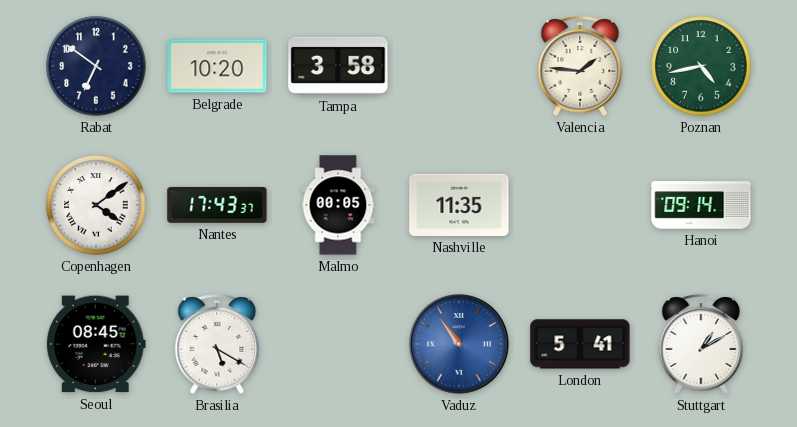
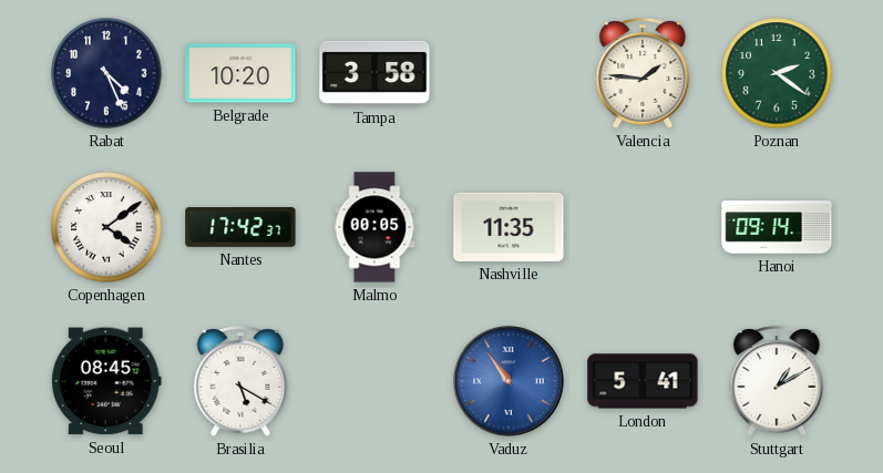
Rabat: 6:51 -> 4:26
Poznan: 4:43 -> 2:21
Nantes: 17:43 -> 17:42
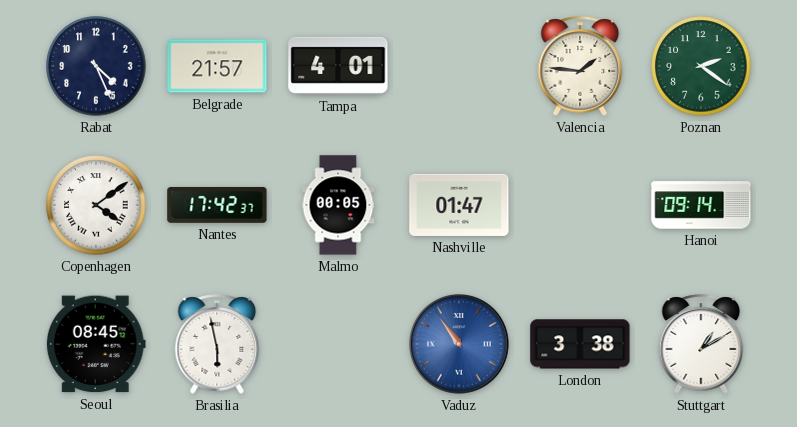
Belgrade: 10:20 -> 21:57
Tampa: 3:58 -> 4:01
Nashville: 11:35 -> 01:47
Brasilia: 5:20 -> 5:58
London: 5:41 -> 3:38
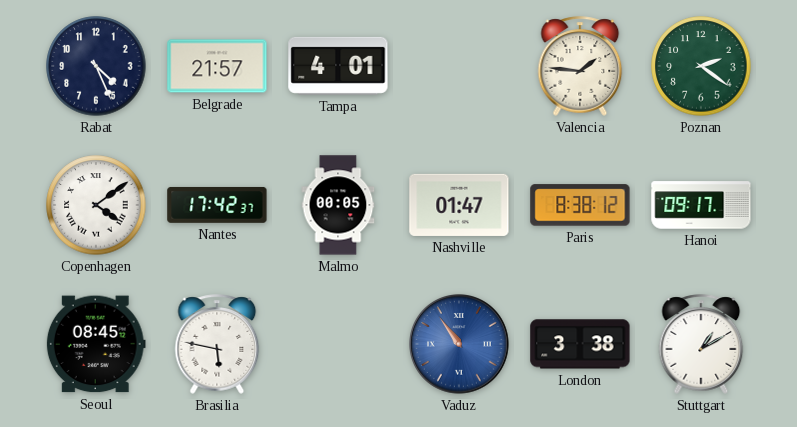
Paris: none -> 8:38
Hanoi: 09:14 -> 09:17
Brasilia: 5:58 -> 5:47
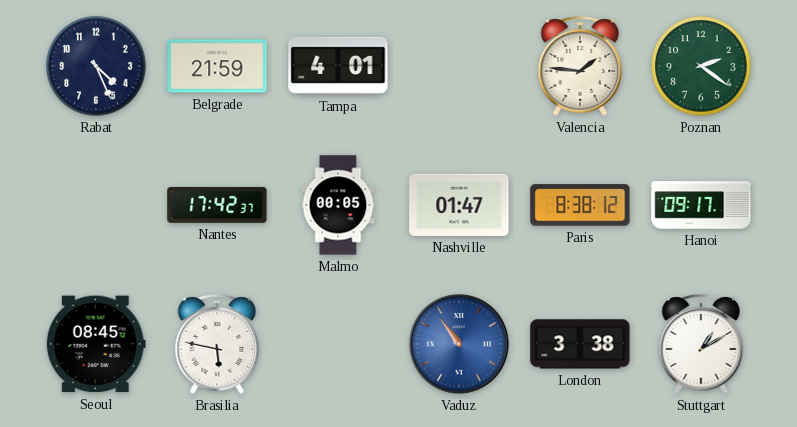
Belgrade: 21:57 -> 21:59
Copenhagen: 4:09 -> none
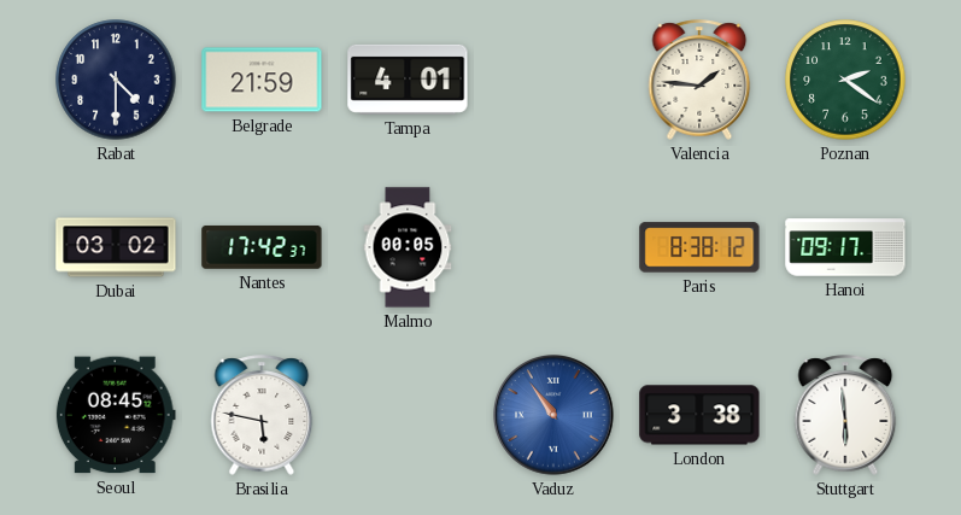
Rabat: 4:26 -> 4:30
Dubai: none -> 03:02
Nashville: 01:47 -> none
Stuttgart: 1:10 -> 5:59
